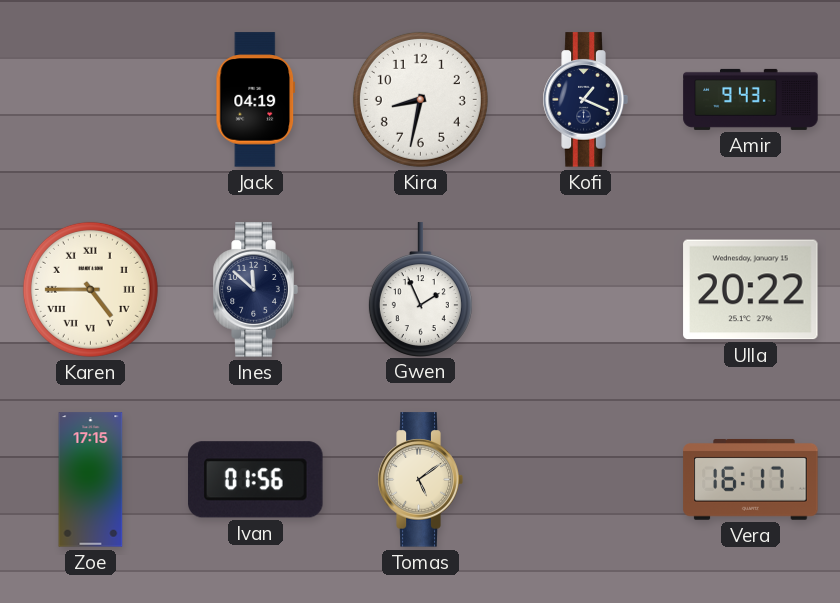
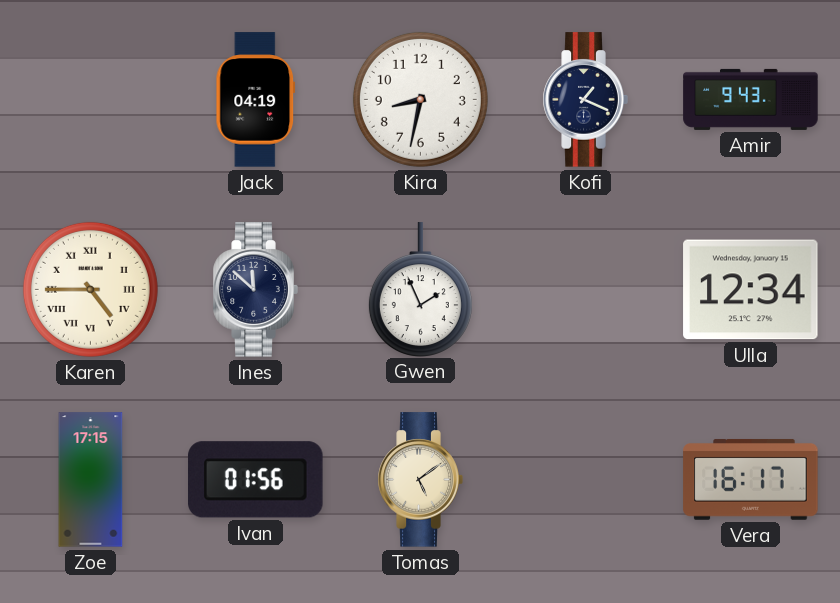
Ulla: 20:22 -> 12:34
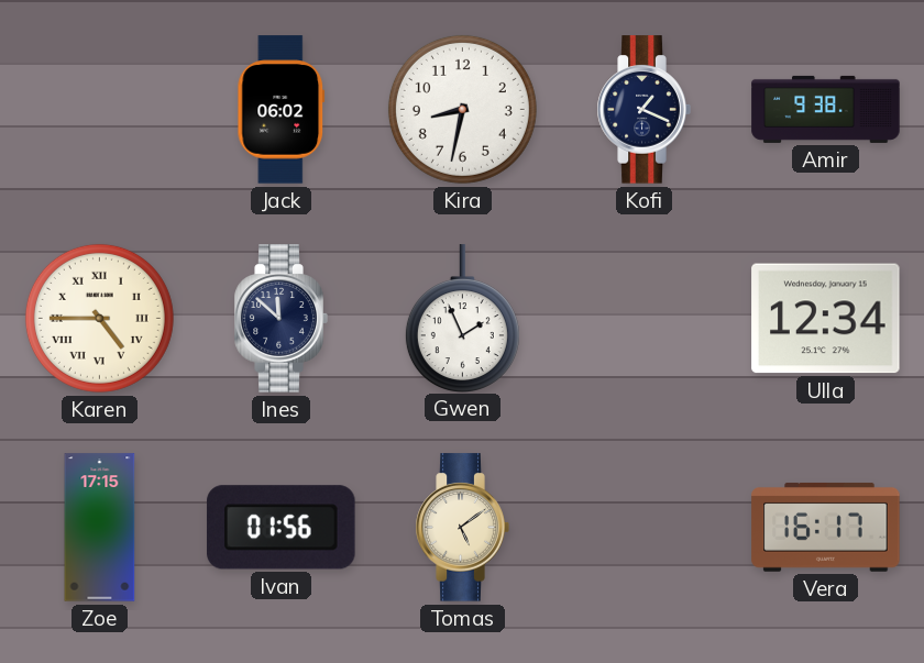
Jack: 04:19 -> 06:02
Amir: 9:43 -> 9:38
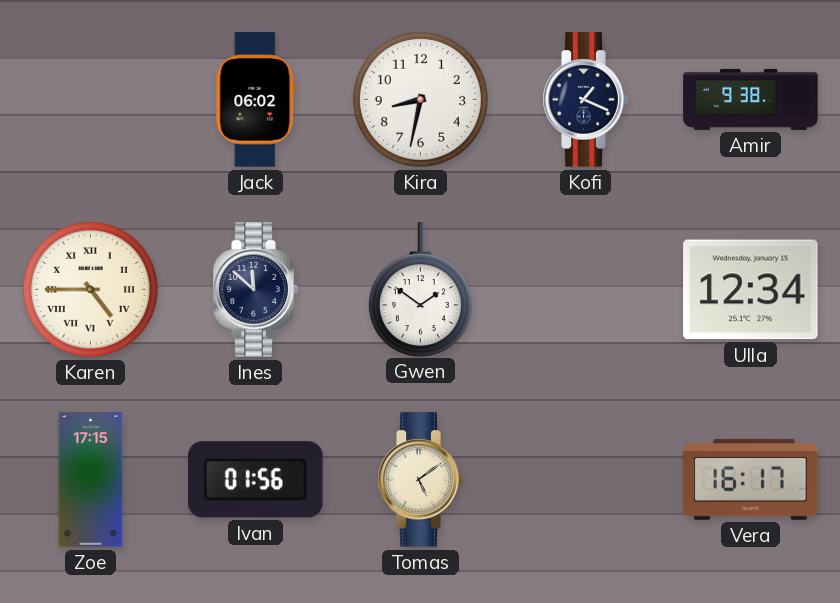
Gwen: 1:56 -> 1:51
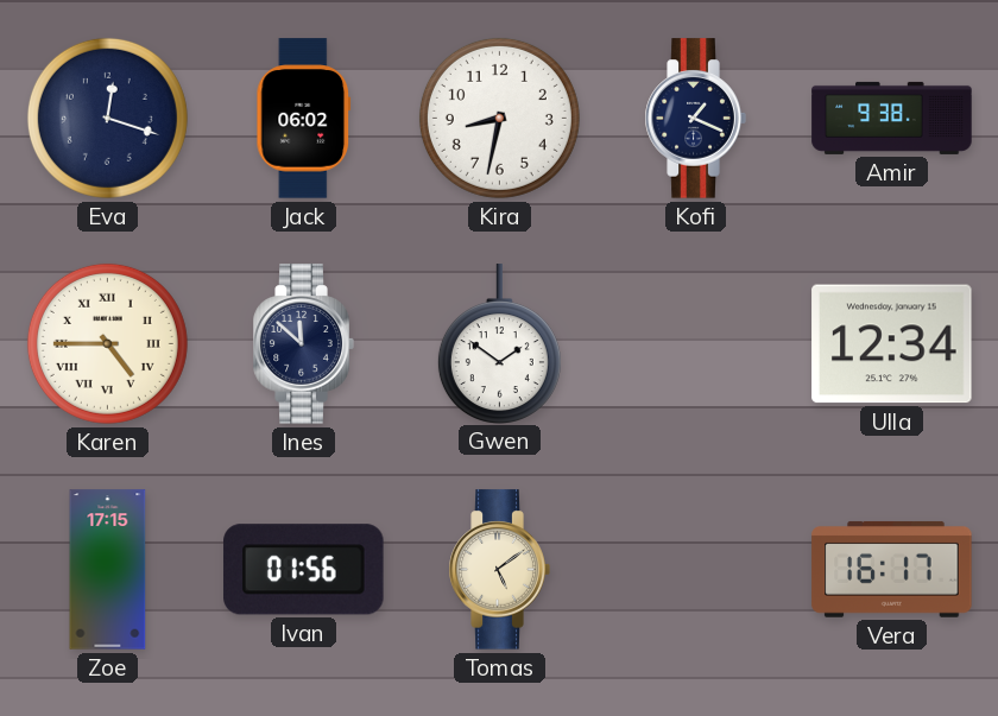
Eva: none -> 12:18
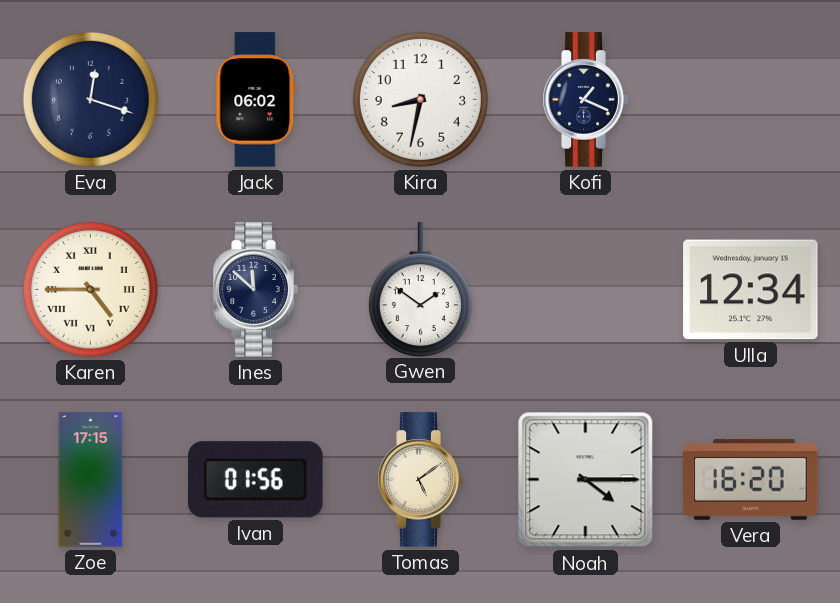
Amir: 9:38 -> none
Noah: none -> 4:15
Vera: 16:17 -> 16:20
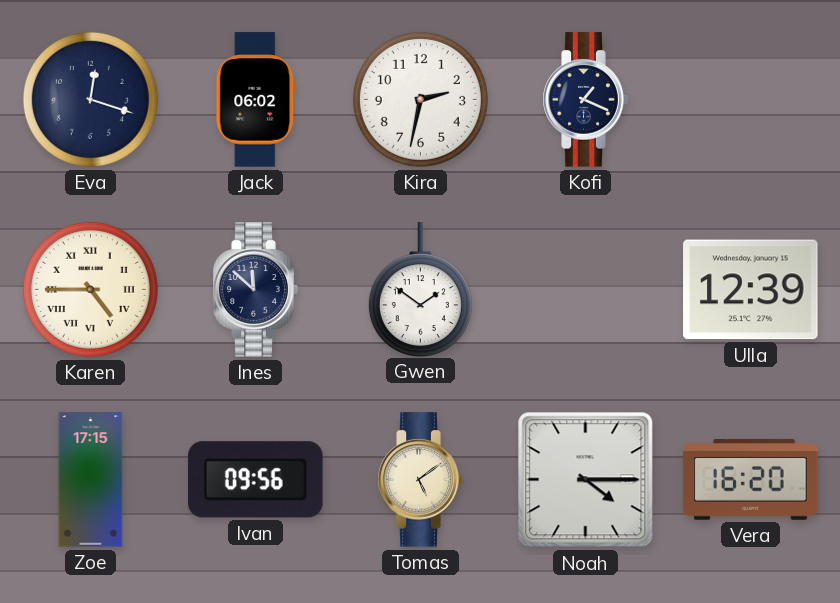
Kira: 8:32 -> 2:32
Ulla: 12:34 -> 12:39
Ivan: 01:56 -> 09:56
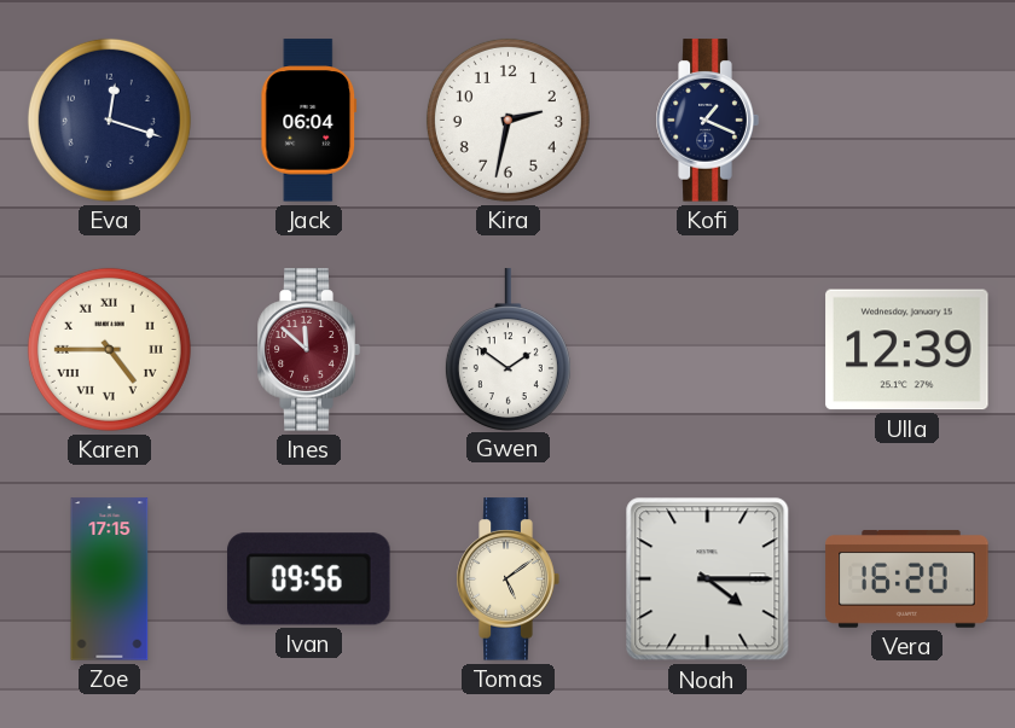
Jack: 06:02 -> 06:04
Ines dial: navy -> burgundy
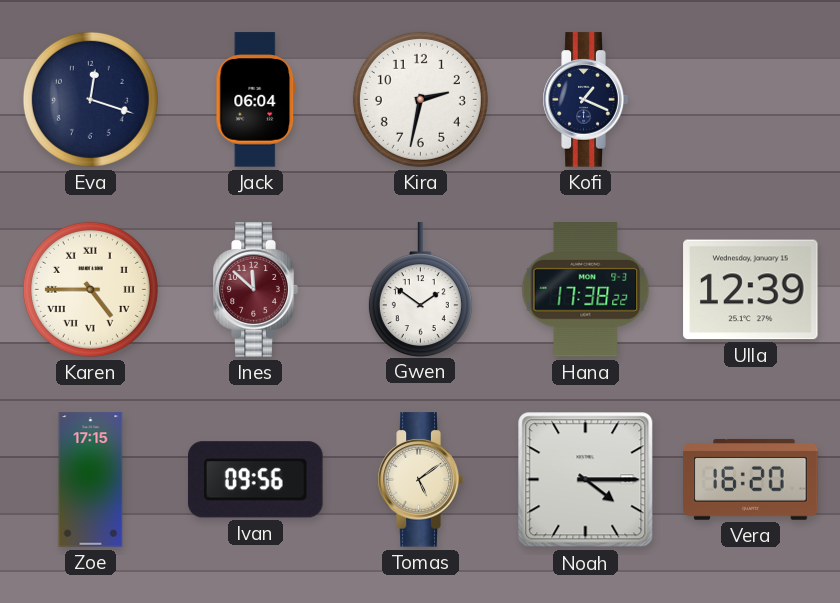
Hana: none -> 17:38
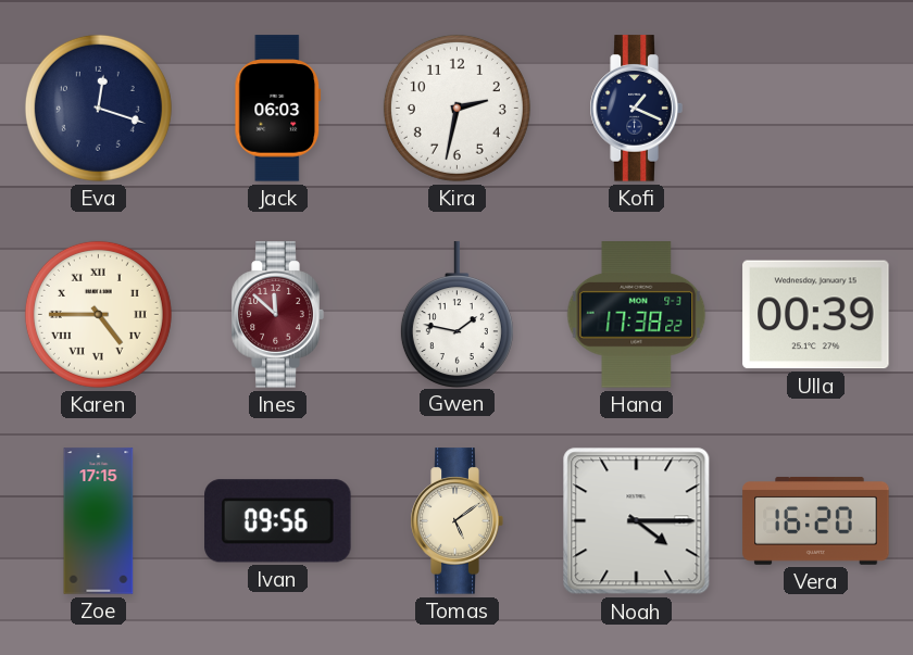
Jack: 06:04 -> 06:03
Gwen: 1:51 -> 1:47
Ulla: 12:39 -> 00:39
